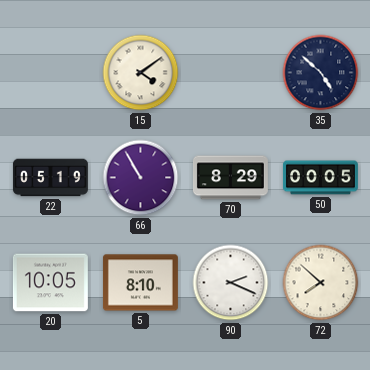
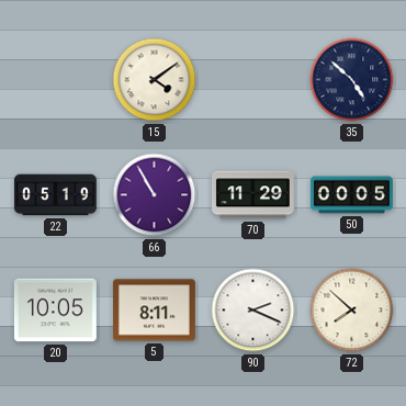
70: 8:29 -> 11:29
5: 8:10 -> 8:11
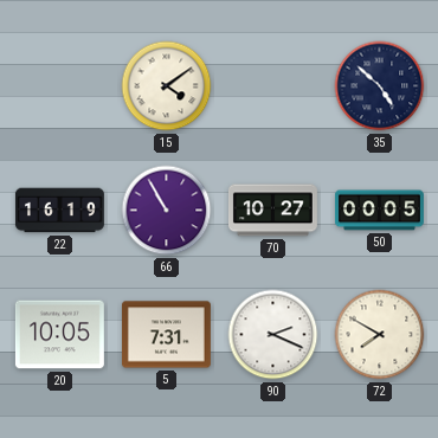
22: 05:19 -> 16:19
70: 11:29 -> 10:27
5: 8:11 -> 7:31
72: 7:52 -> 7:50
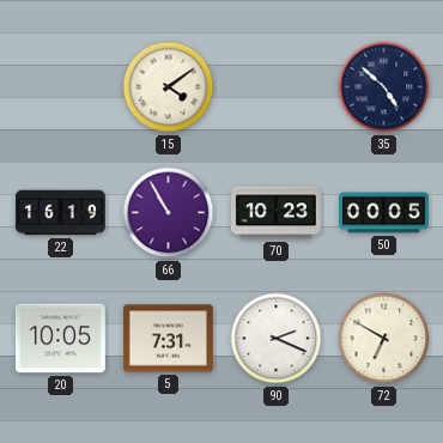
70: 10:27 -> 10:23
72: 7:50 -> 6:50
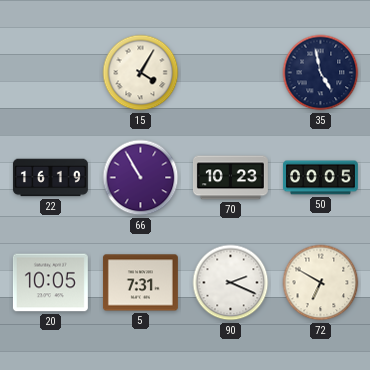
15: 4:09 -> 4:05
35: 4:52 -> 4:58
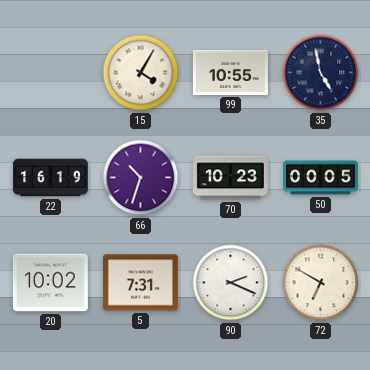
99: none -> 10:55
66: 10:55 -> 10:33
20: 10:05 -> 10:02
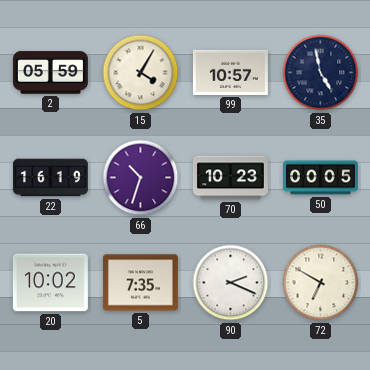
2: none -> 05:59
99: 10:55 -> 10:57
5: 7:31 -> 7:35
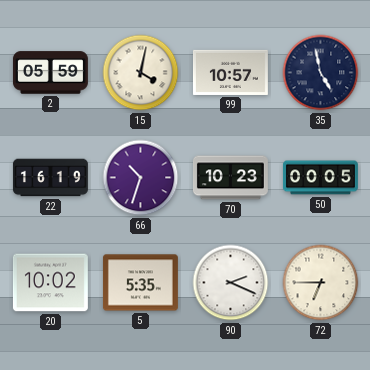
15: 4:05 -> 4:02
5: 7:35 -> 5:35
72: 6:50 -> 6:45
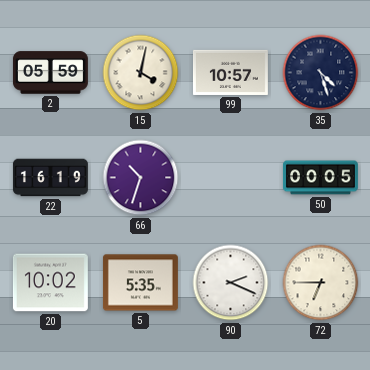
35: 4:58 -> 4:27
70: 10:23 -> none
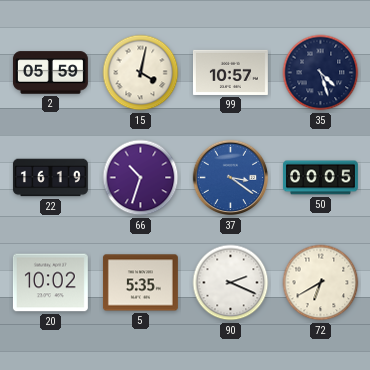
37: none -> 3:21
72: 6:45 -> 6:40
